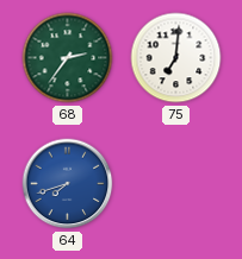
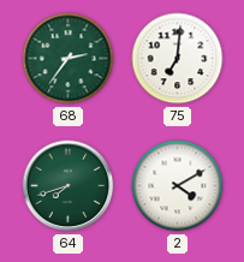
64 dial: blue -> green
2: none -> 4:10
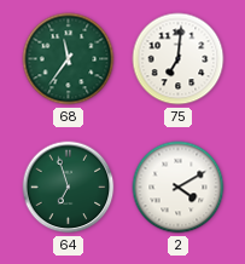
68: 2:36 -> 11:36
64: 7:42 -> 6:57
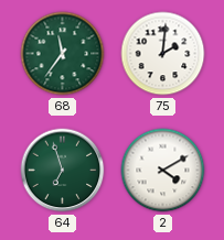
75: 7:01 -> 2:01
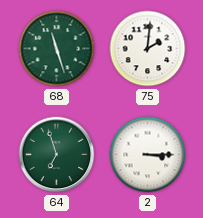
68: 11:36 -> 11:27
2: 4:10 -> 3:15
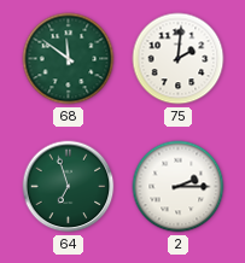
68: 11:27 -> 11:51
2: 3:15 -> 2:15
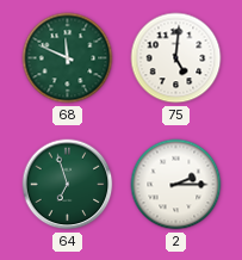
68: 11:51 -> 11:49
75: 2:01 -> 5:01
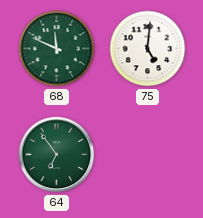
64: 6:57 -> 6:54
2: 2:15 -> none
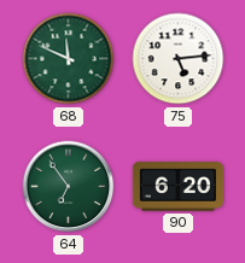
75: 5:01 -> 5:14
90: none -> 6:20
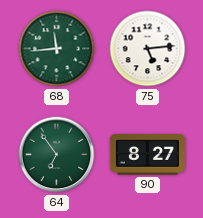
68: 11:49 -> 11:44
90: 6:20 -> 8:27
